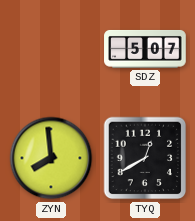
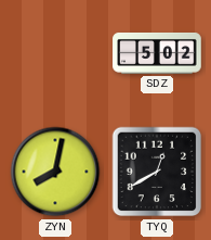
SDZ: 5:07 -> 5:02
ZYN: 7:59 -> 8:02
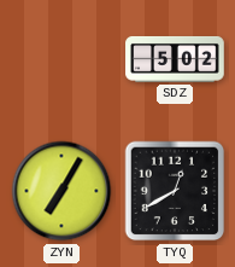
ZYN: 8:02 -> 7:05
